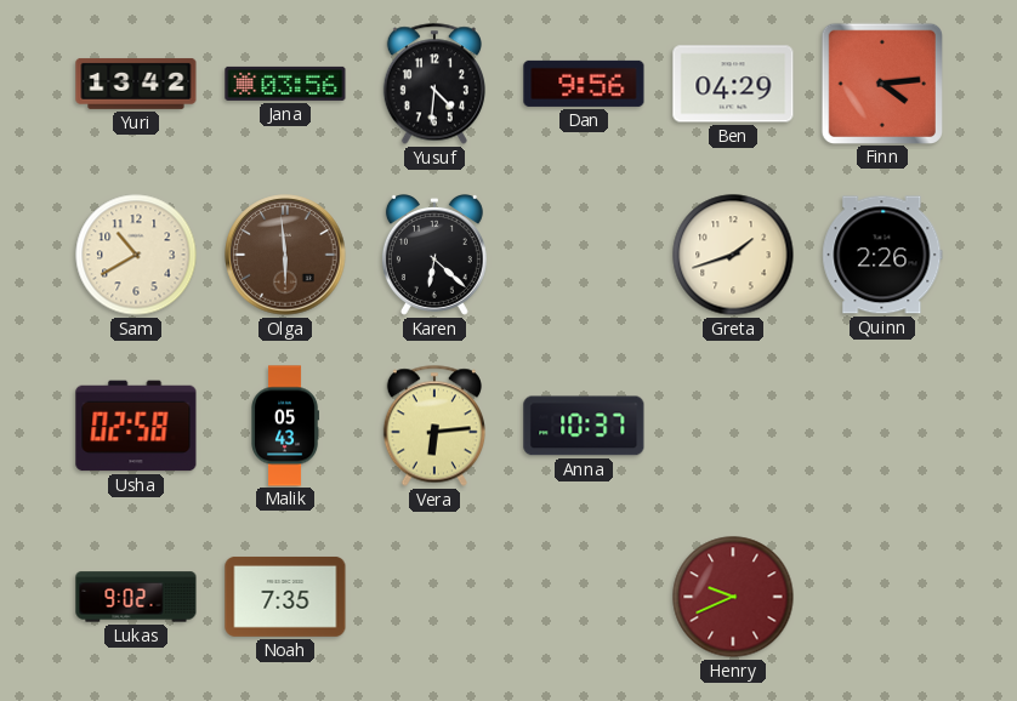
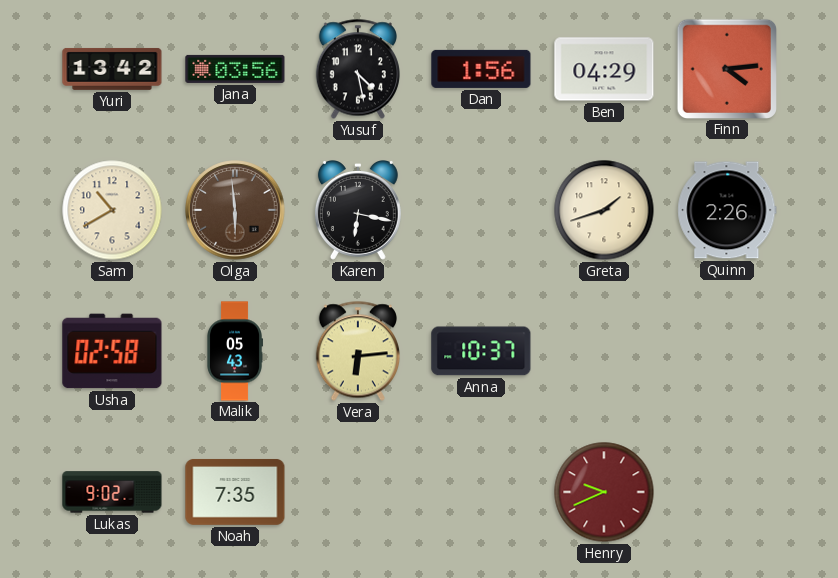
Yusuf: 4:31 -> 4:28
Dan: 9:56 -> 1:56
Karen: 6:22 -> 6:17
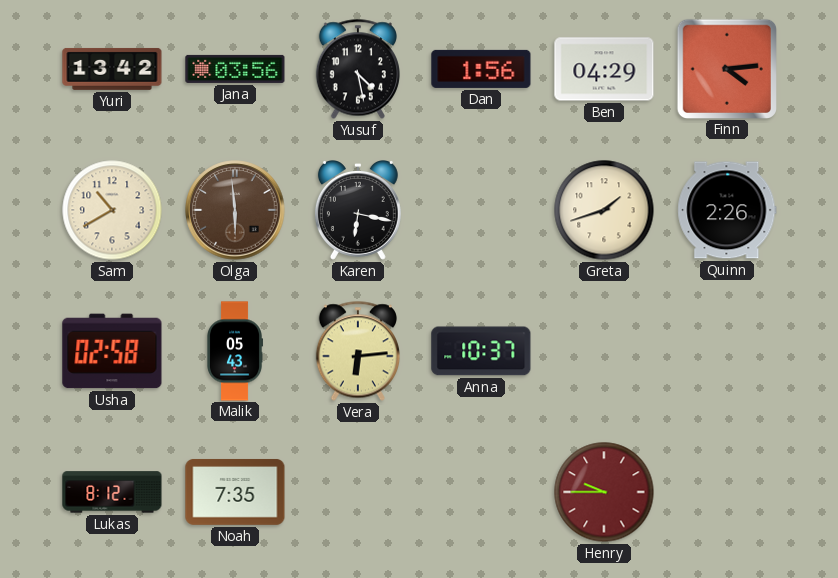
Lukas: 9:02 -> 8:12
Henry: 9:41 -> 9:45
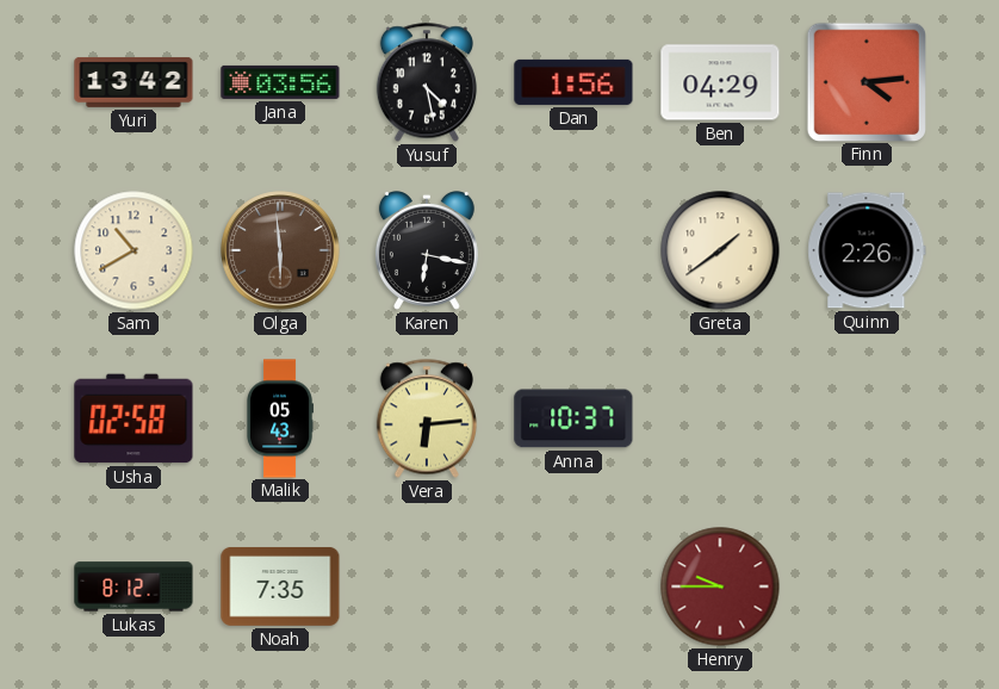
Greta: 1:42 -> 1:39
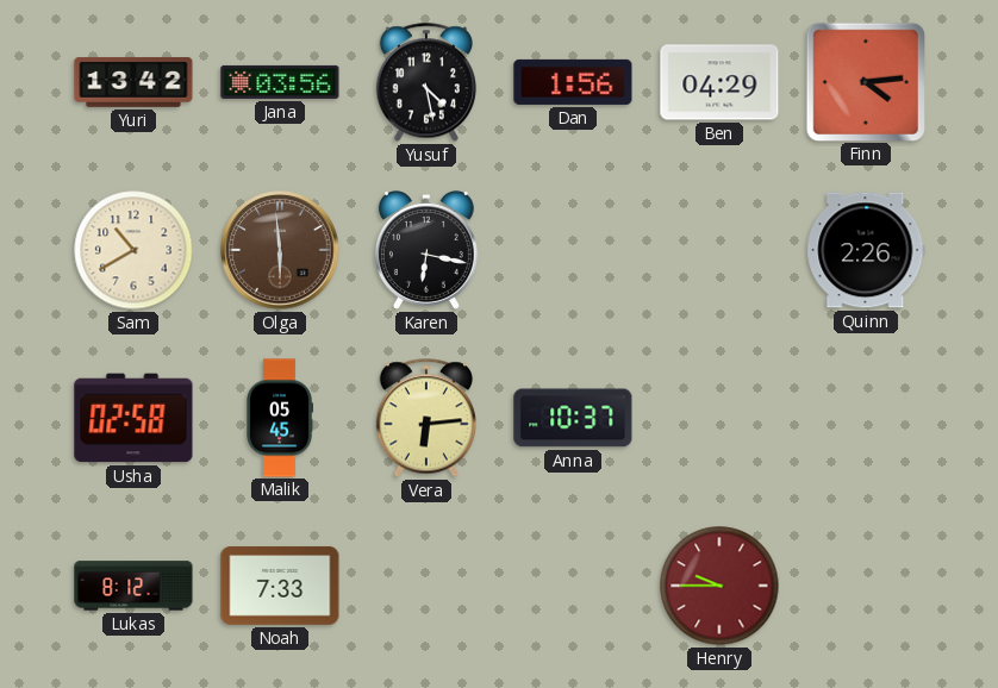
Greta: 1:39 -> none
Malik: 05:43 -> 05:45
Noah: 7:35 -> 7:33
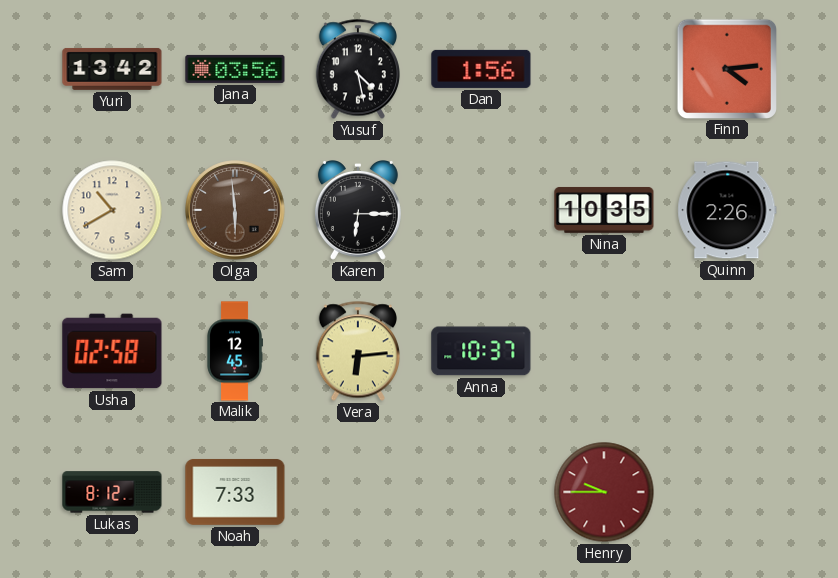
Ben: 04:29 -> none
Karen: 6:17 -> 6:15
Nina: none -> 10:35
Malik: 05:45 -> 12:45
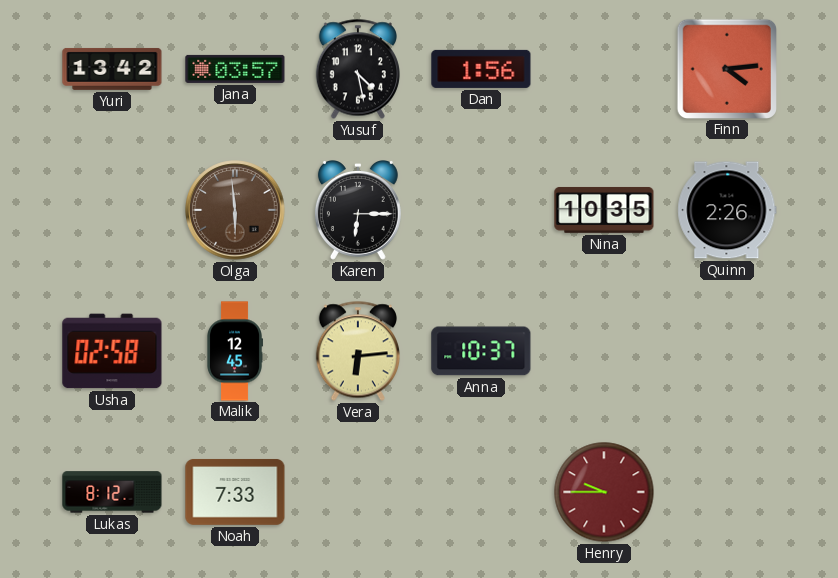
Jana: 03:56 -> 03:57
Sam: 10:40 -> none
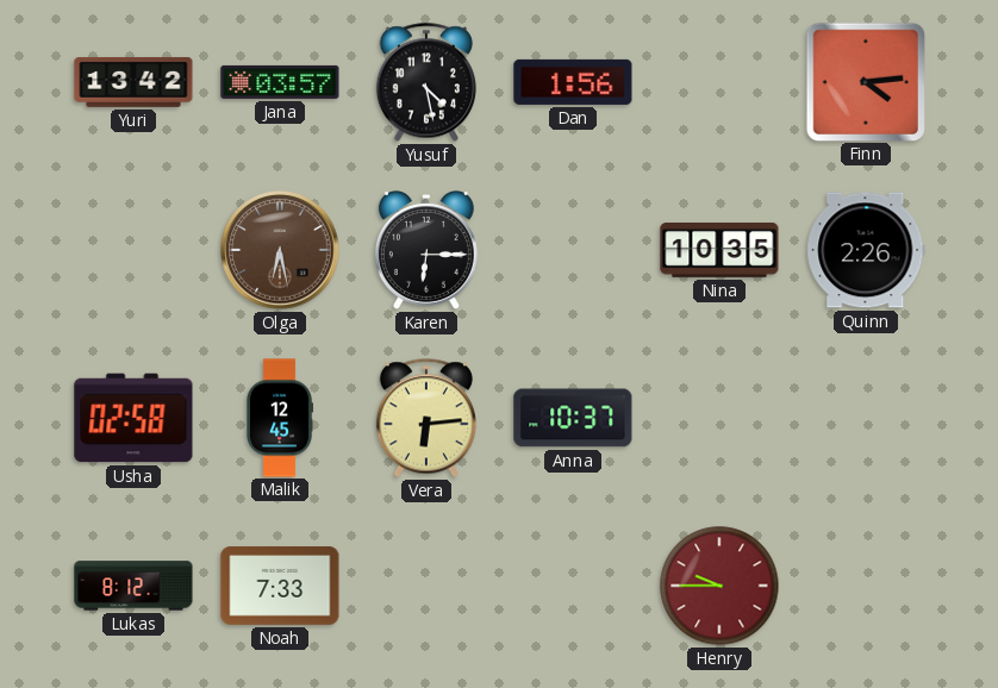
Olga: 5:59 -> 6:28
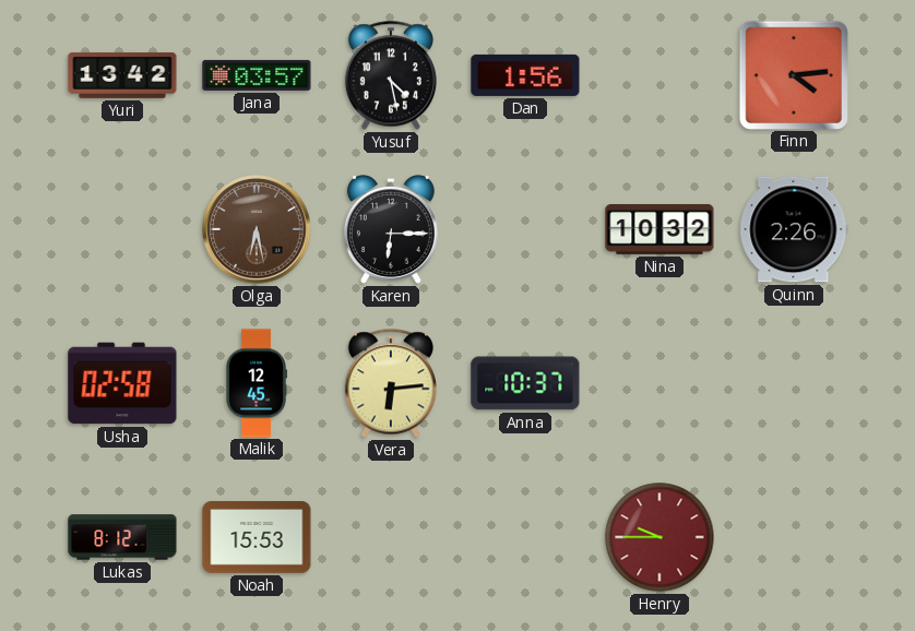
Nina: 10:35 -> 10:32
Noah: 7:33 -> 15:53
